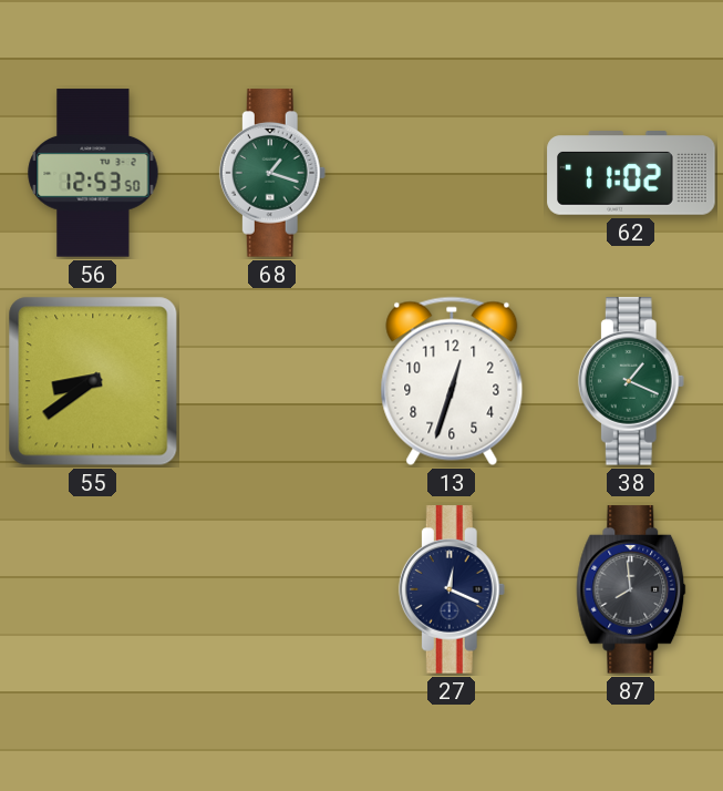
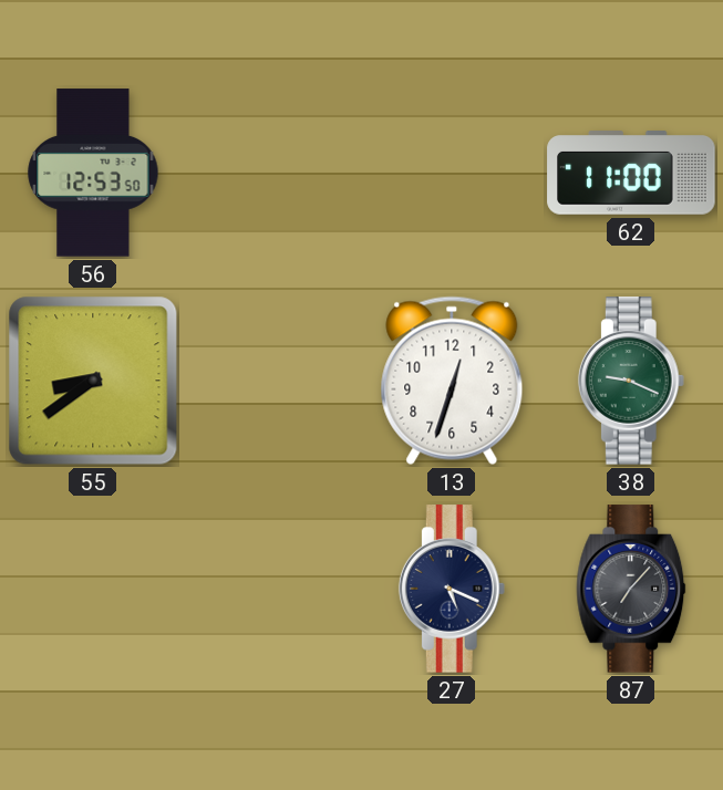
68: 1:18 -> none
62: 11:02 -> 11:00
38: 1:19 -> 9:19
27: 12:19 -> 5:19
87: 7:59 -> 7:07
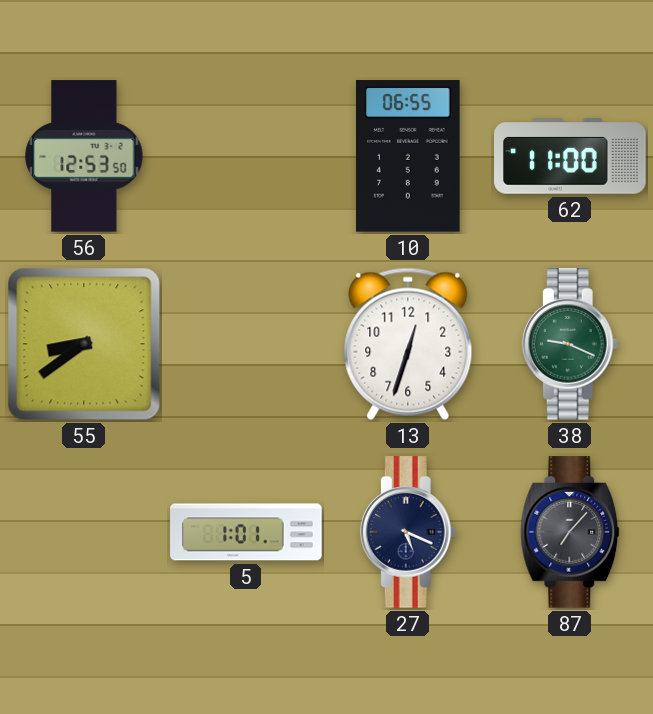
10: none -> 06:55
5: none -> 1:01
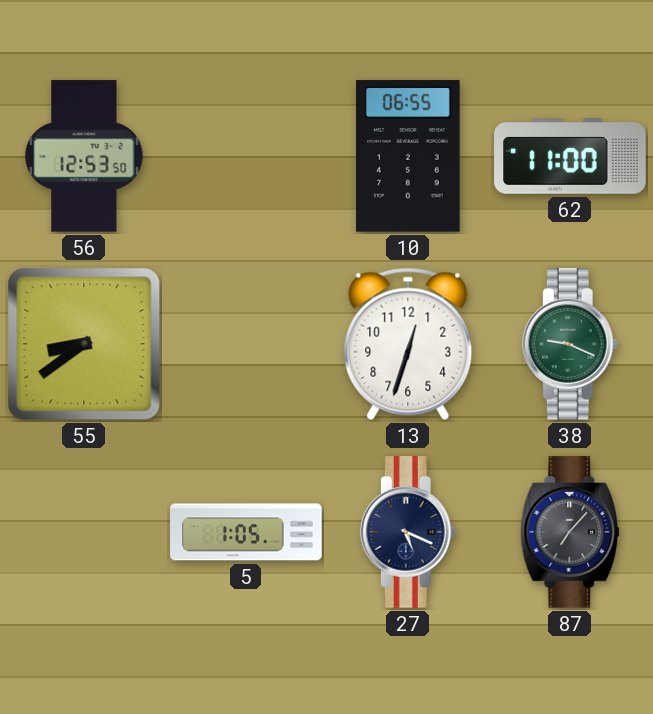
5: 1:01 -> 1:05
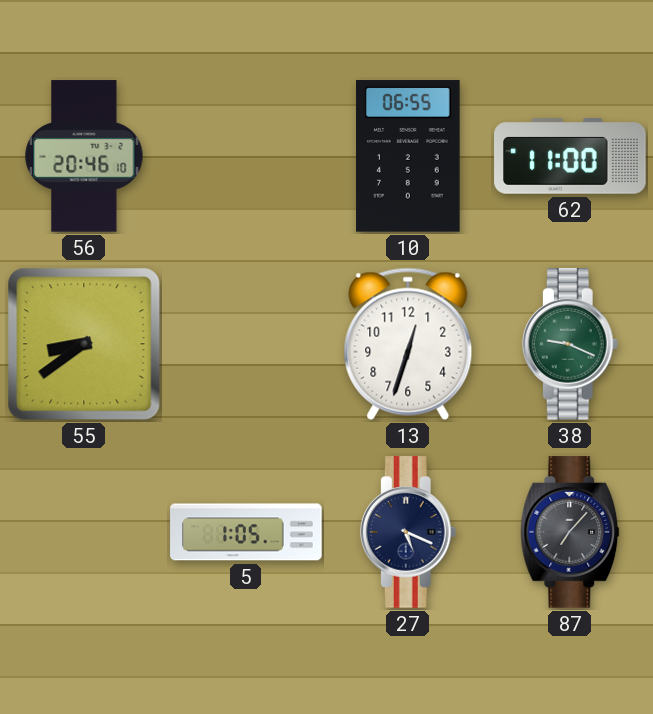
56: 12:53 -> 20:46
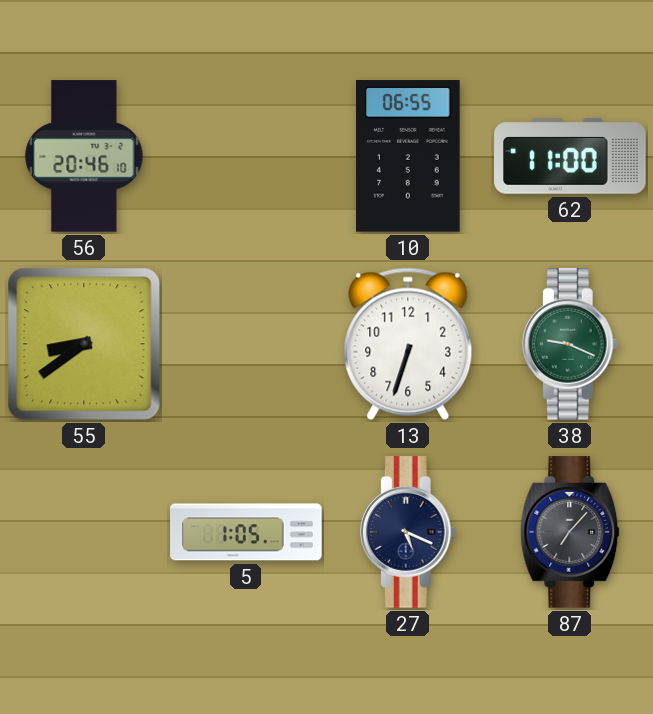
13: 12:33 -> 6:33
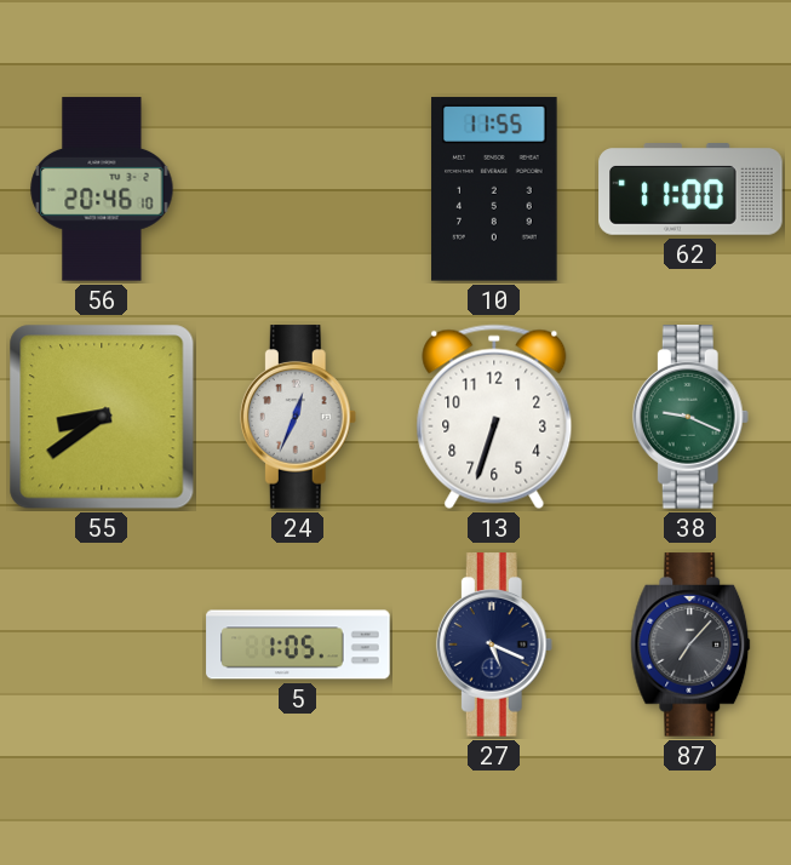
10: 06:55 -> 11:55
24: none -> 12:34
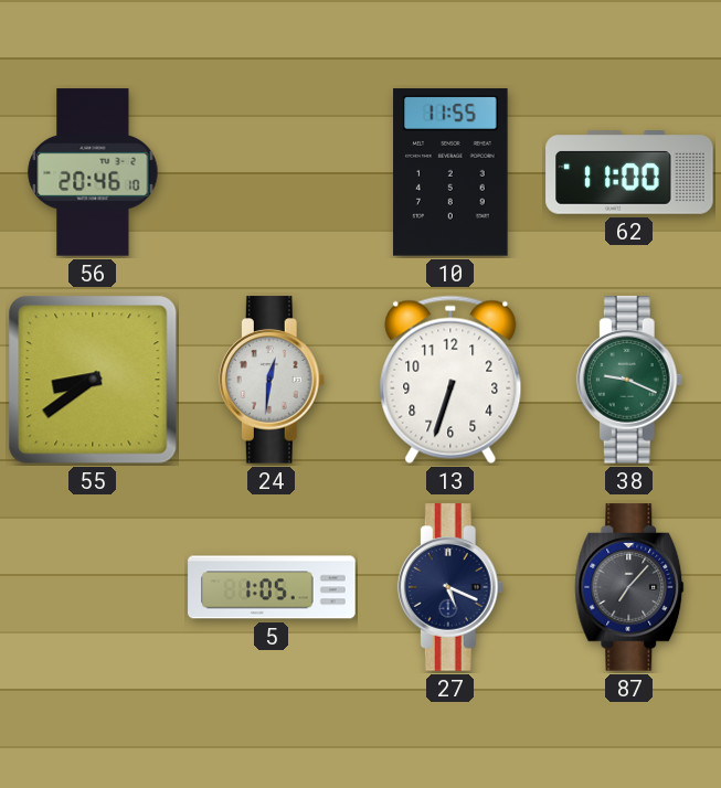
24: 12:34 -> 12:31
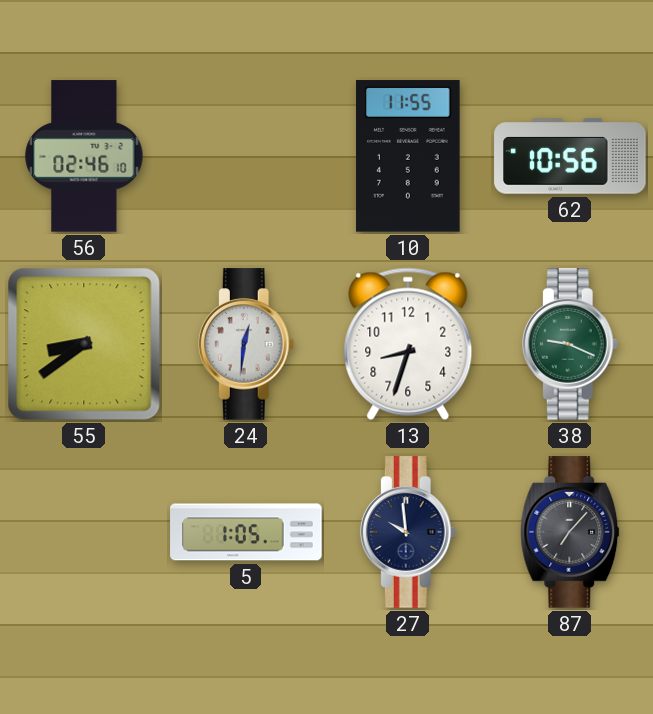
56: 20:46 -> 02:46
62: 11:00 -> 10:56
13: 6:33 -> 8:33
27: 5:19 -> 9:59
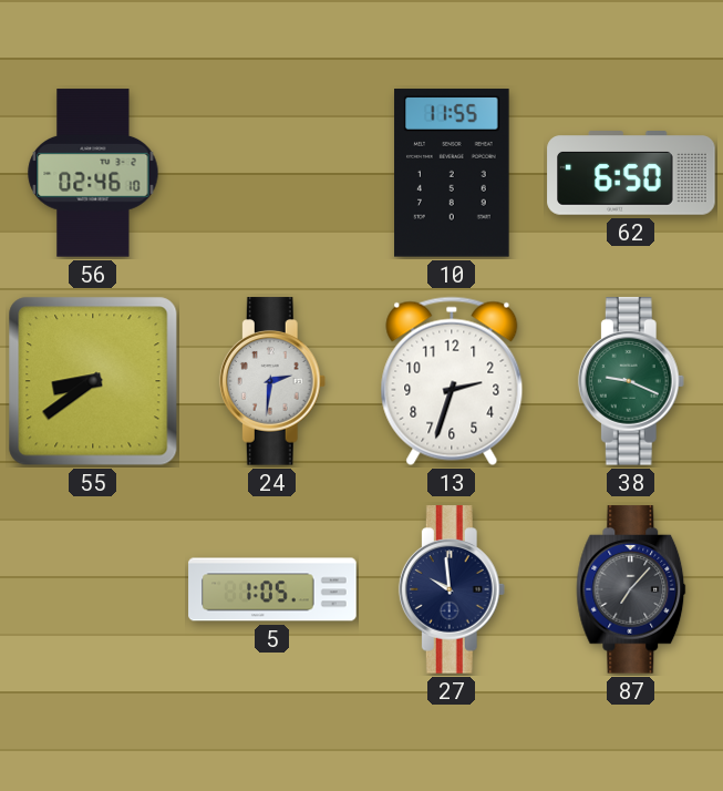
62: 10:56 -> 6:50
24: 12:31 -> 2:31
13: 8:33 -> 2:33
